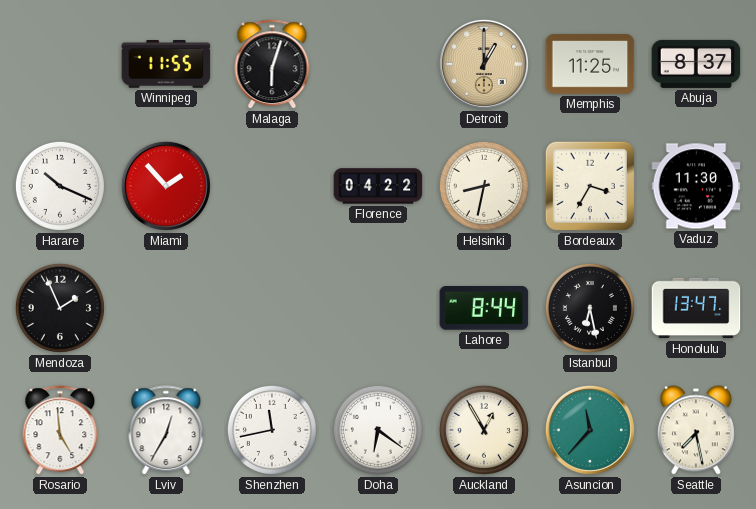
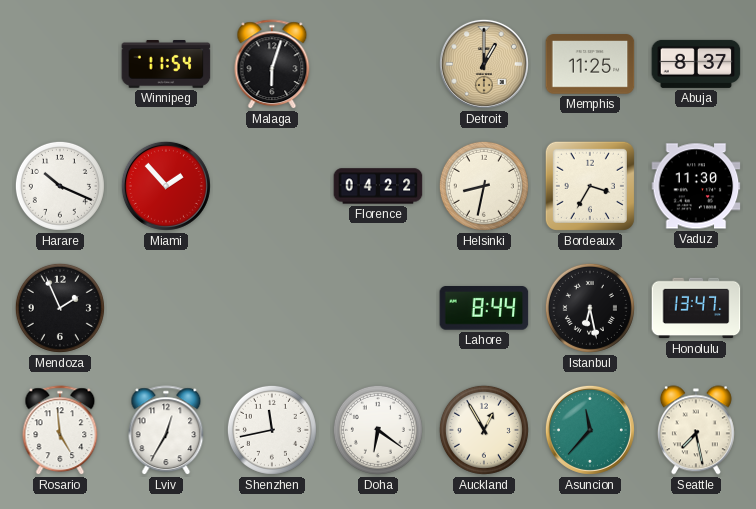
Winnipeg: 11:55 -> 11:54
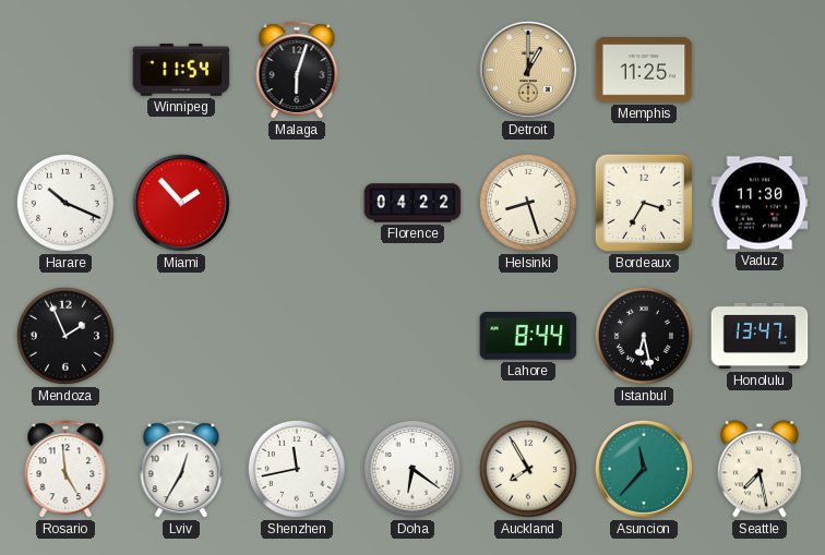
Abuja: 8:37 -> none
Helsinki: 8:32 -> 8:27
Auckland: 12:55 -> 7:55
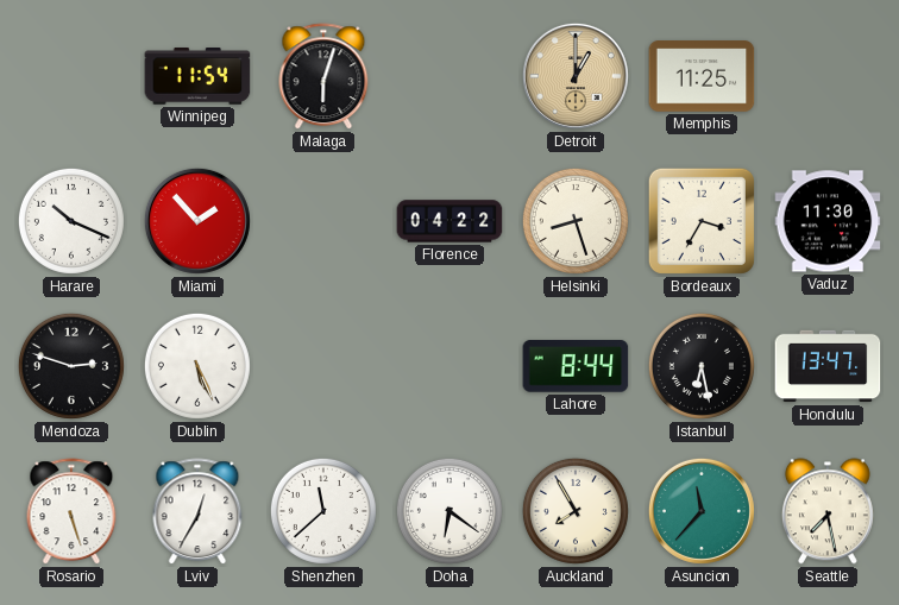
Mendoza: 1:56 -> 2:48
Dublin: none -> 5:26
Rosario: 4:59 -> 5:27
Shenzhen: 11:43 -> 11:38
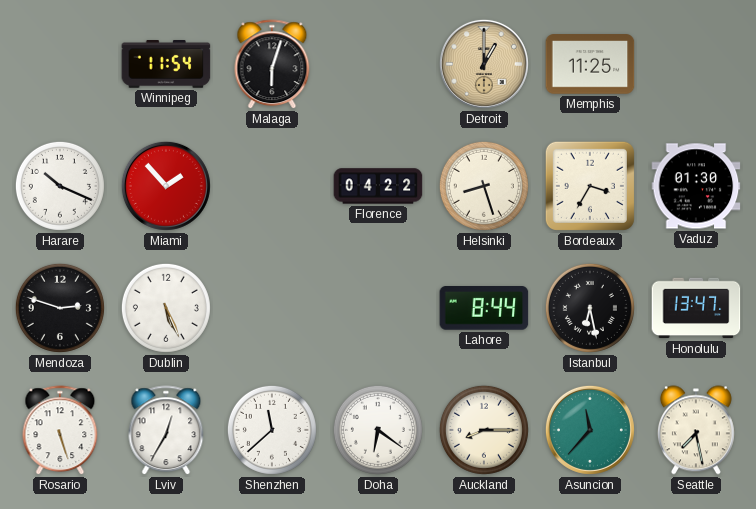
Vaduz: 11:30 -> 01:30
Auckland: 7:55 -> 8:15
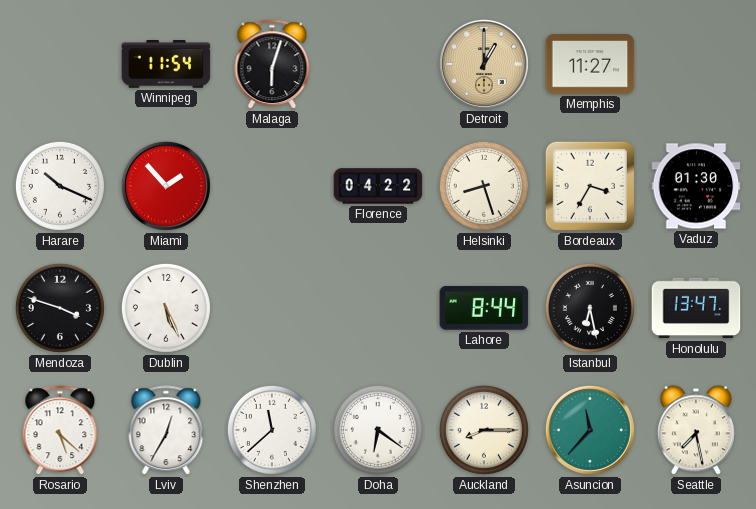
Memphis: 11:25 -> 11:27
Mendoza: 2:48 -> 3:48
Rosario: 5:27 -> 5:22
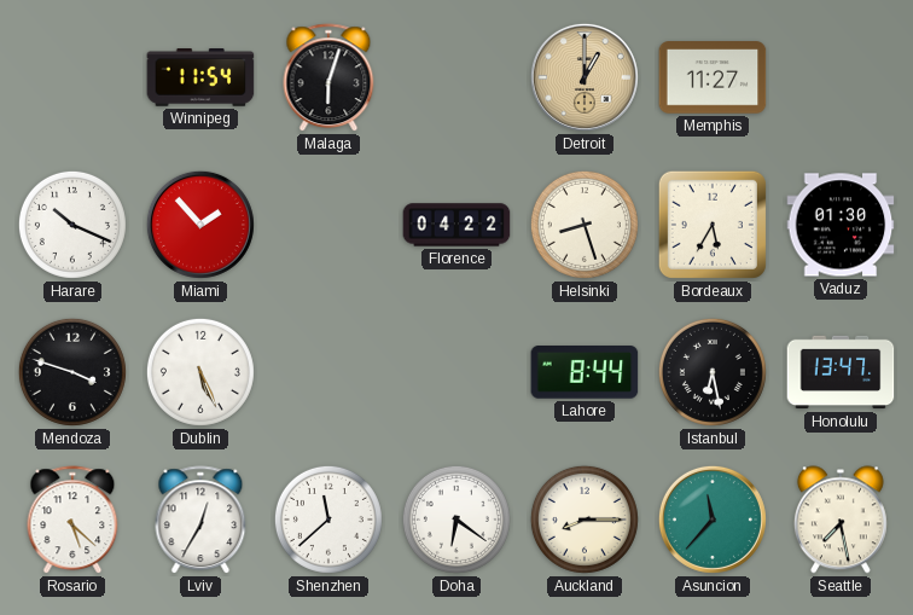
Bordeaux: 3:35 -> 5:35
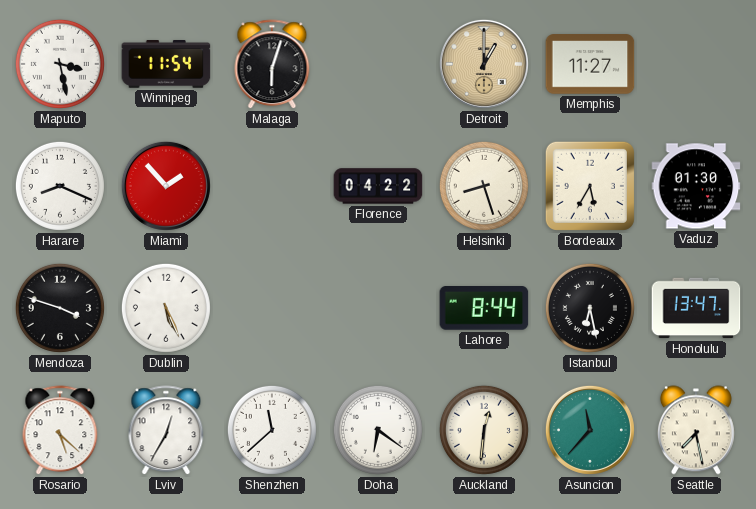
Maputo: none -> 3:28
Harare: 10:19 -> 8:19
Auckland: 8:15 -> 12:31
